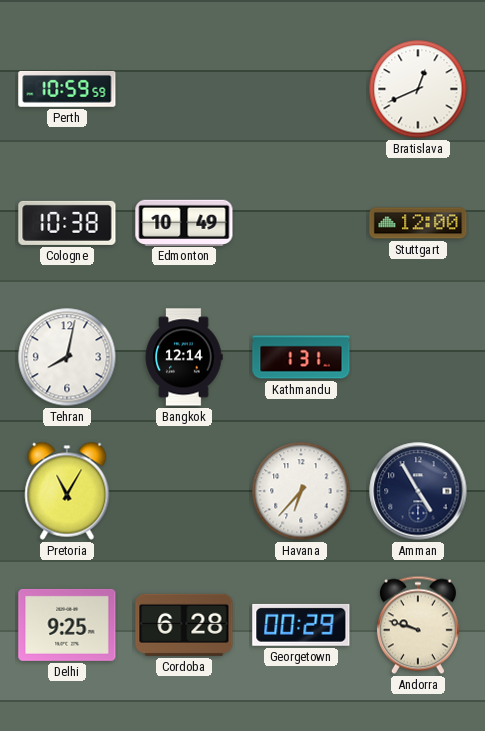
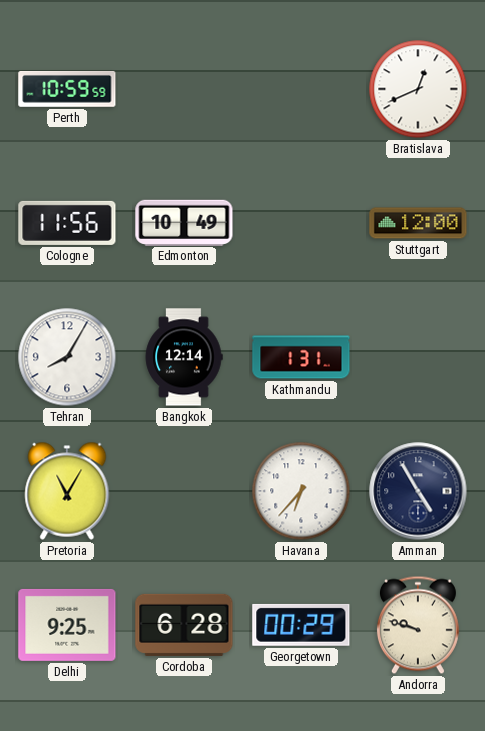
Cologne: 10:38 -> 11:56
Tehran: 8:02 -> 8:05
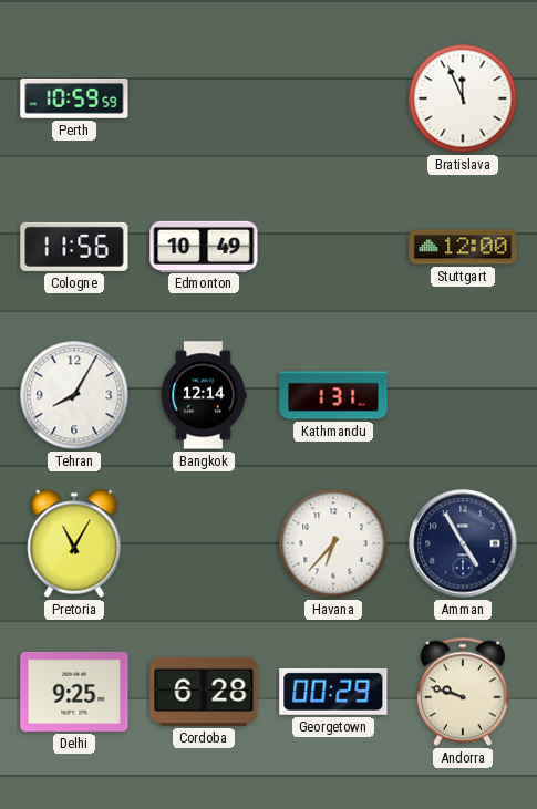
Bratislava: 12:41 -> 11:56
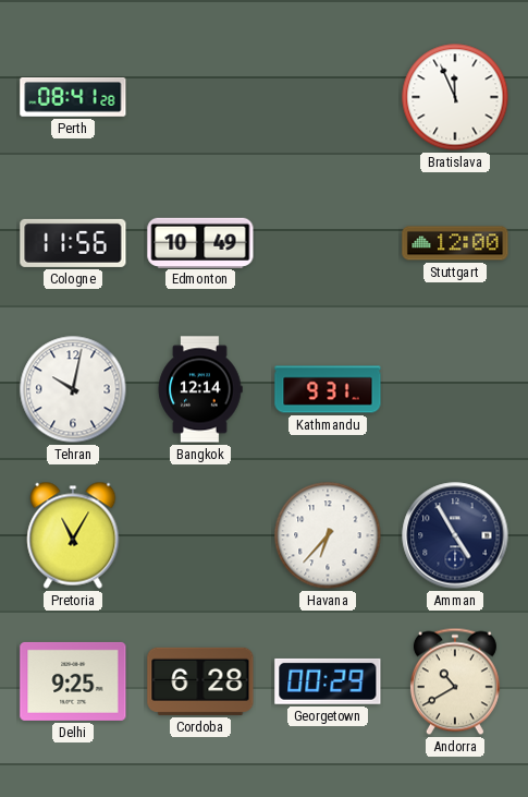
Perth: 10:59 -> 08:41
Tehran: 8:05 -> 10:02
Kathmandu: 1:31 -> 9:31
Andorra: 9:48 -> 10:40
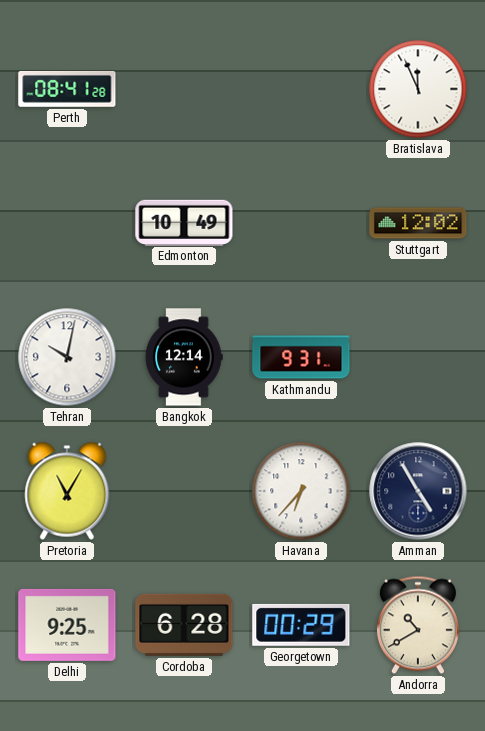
Cologne: 11:56 -> none
Stuttgart: 12:00 -> 12:02
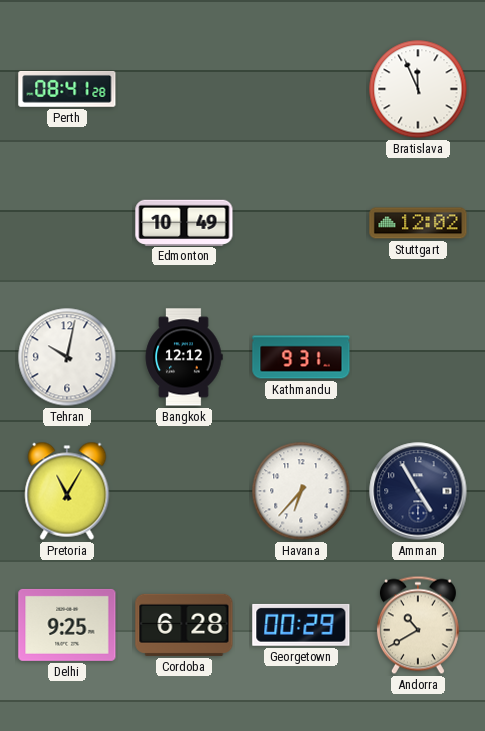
Bangkok: 12:14 -> 12:12
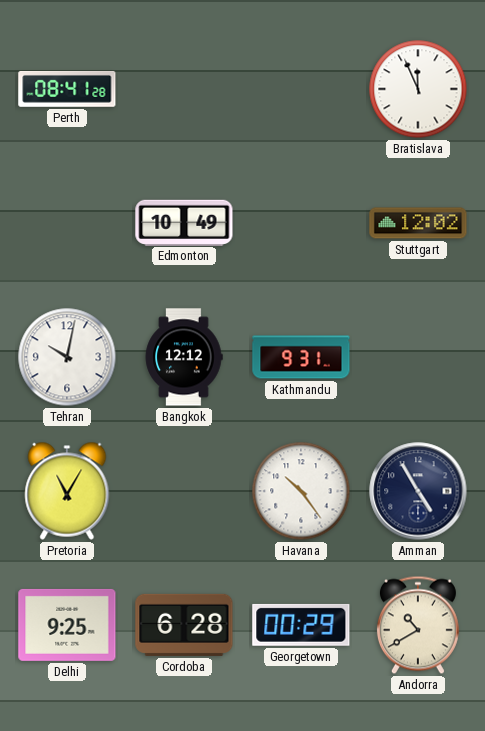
Havana: 6:37 -> 10:24
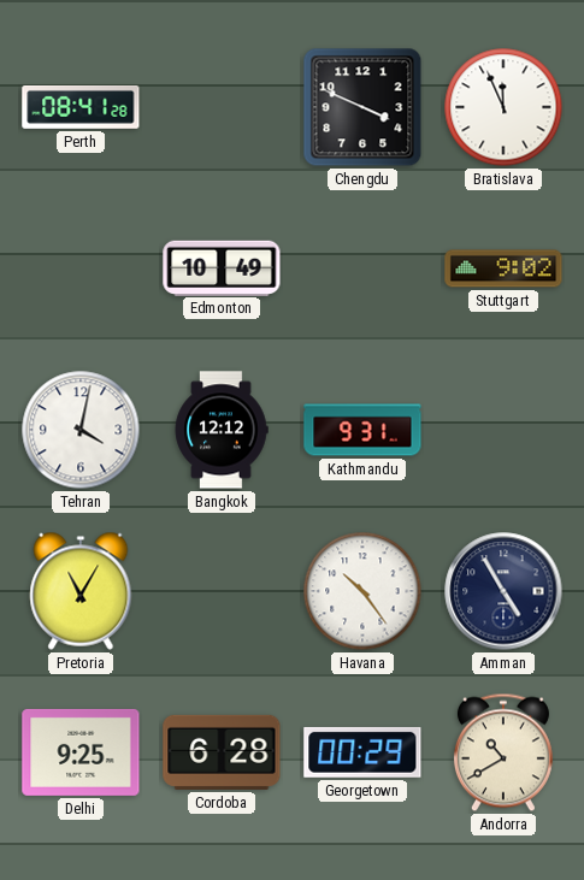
Chengdu: none -> 3:49
Stuttgart: 12:02 -> 9:02
Tehran: 10:02 -> 4:02
